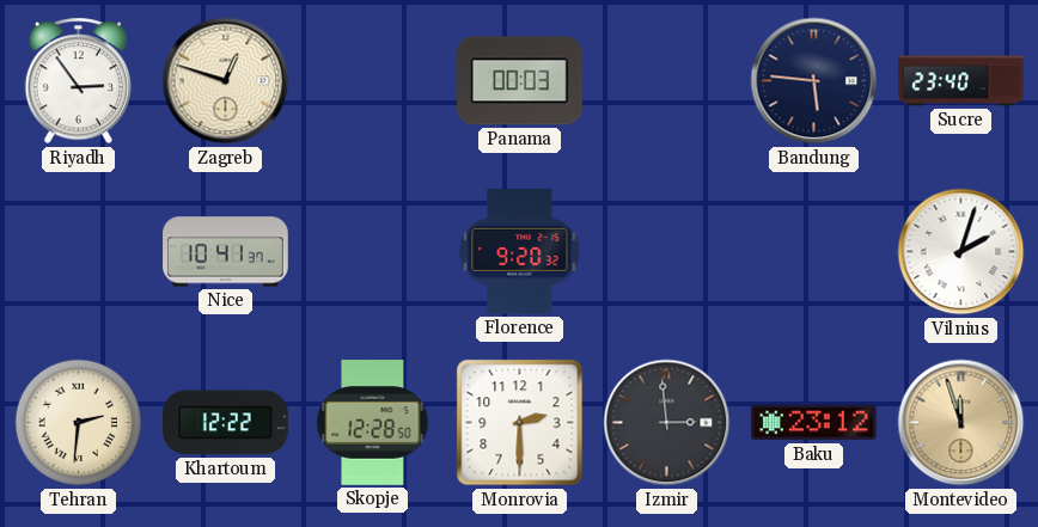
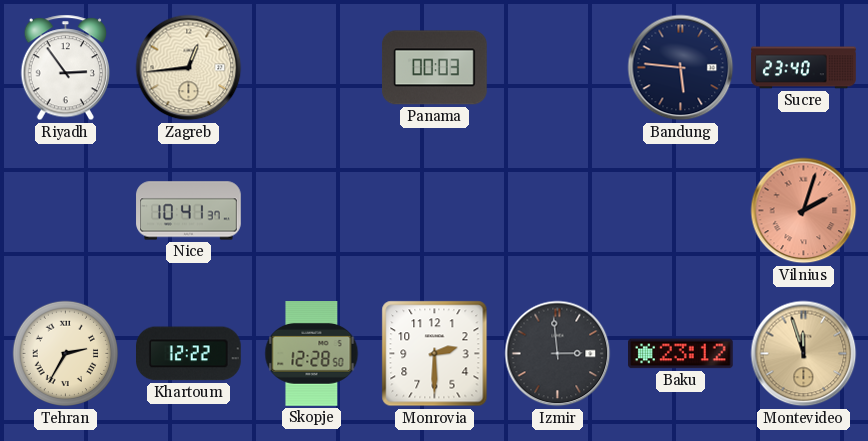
Zagreb: 12:48 -> 12:44
Florence: 9:20 -> none
Vilnius dial: white -> salmon
Tehran: 2:31 -> 2:35
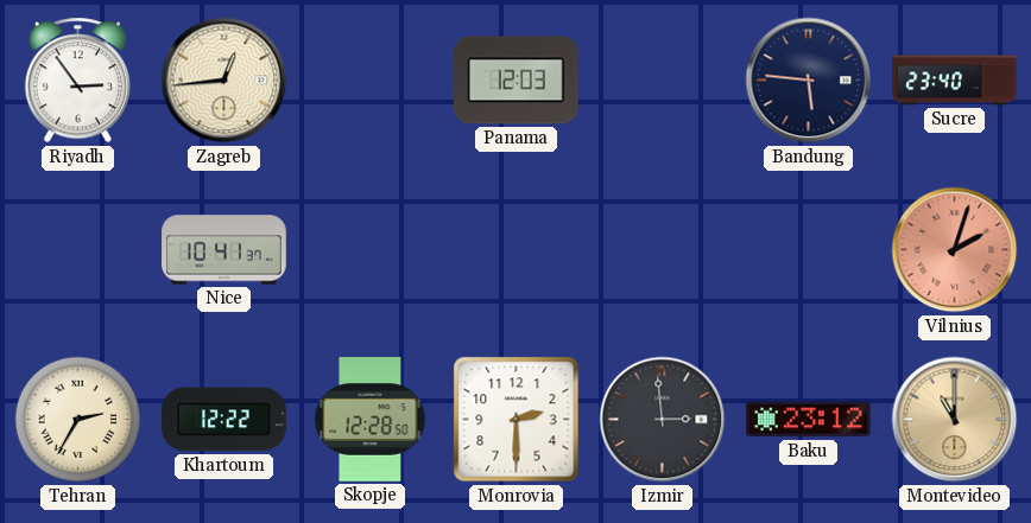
Panama: 00:03 -> 12:03
Montevideo: 11:57 -> 11:00
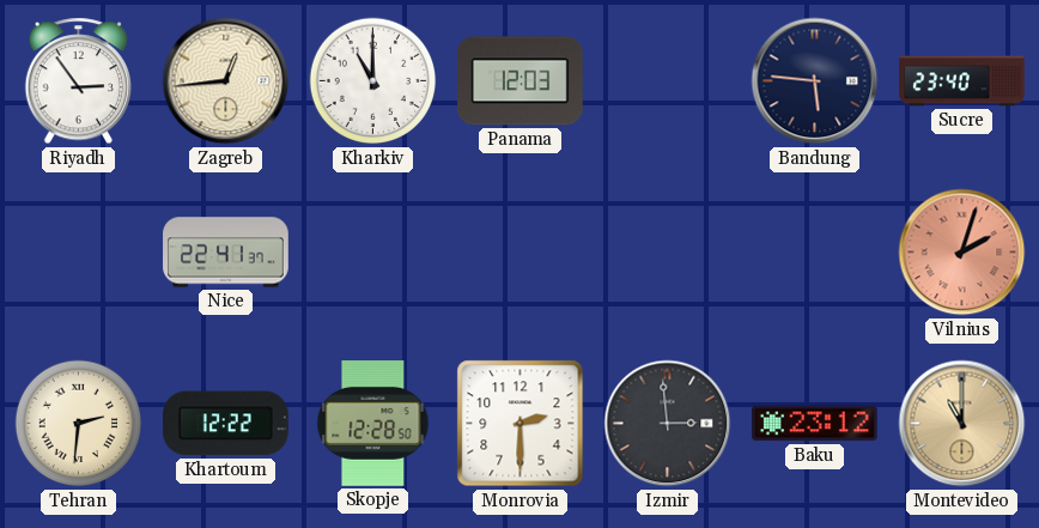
Kharkiv: none -> 11:00
Nice: 10:41 -> 22:41
Tehran: 2:35 -> 2:31
